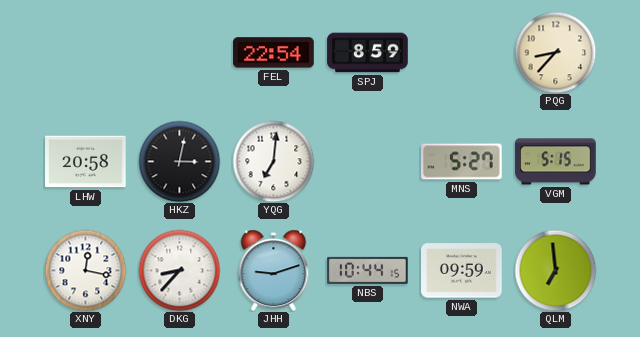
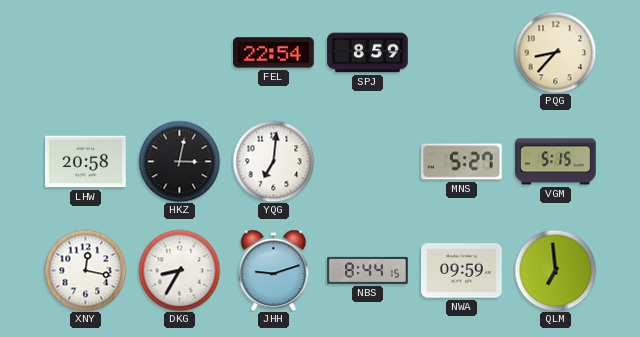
DKG: 8:37 -> 8:35
NBS: 10:44 -> 8:44
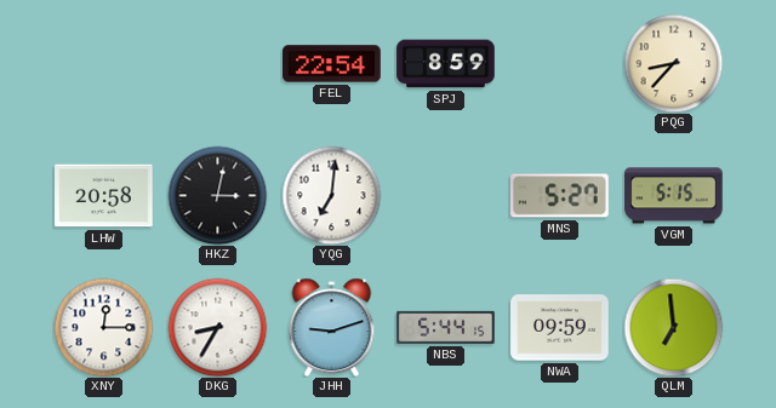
XNY: 12:17 -> 12:15
NBS: 8:44 -> 5:44
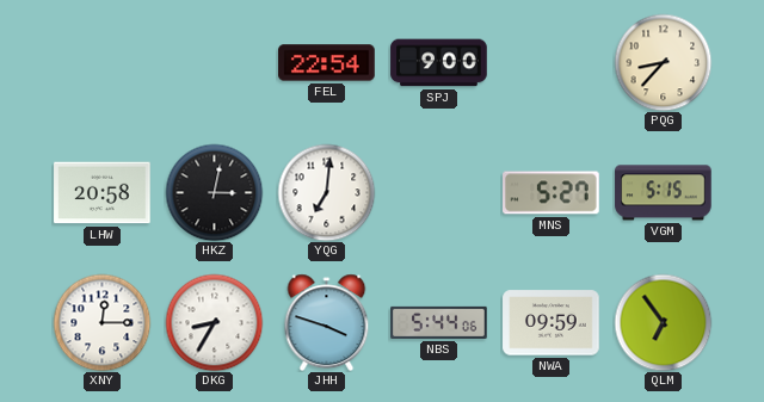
SPJ: 8:59 -> 9:00
JHH: 9:12 -> 3:48
NBS: 5:44:15 -> 5:44:06
QLM: 6:59 -> 6:54
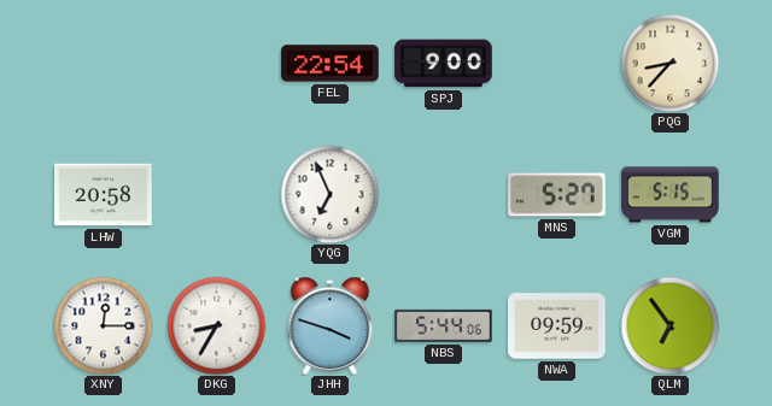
HKZ: 3:02 -> none
YQG: 7:01 -> 6:56
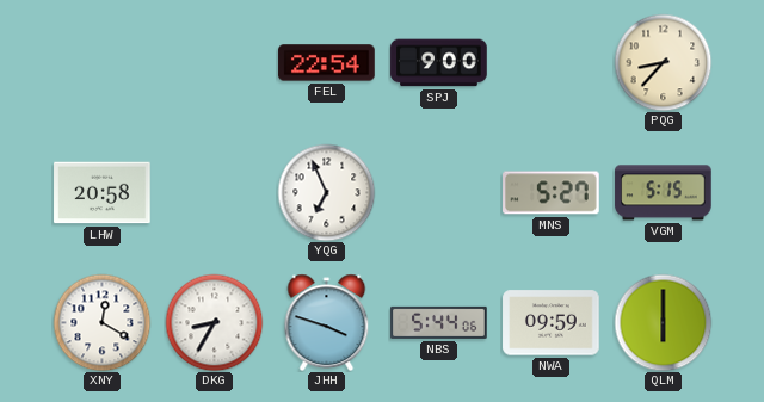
XNY: 12:15 -> 12:20
QLM: 6:54 -> 6:00
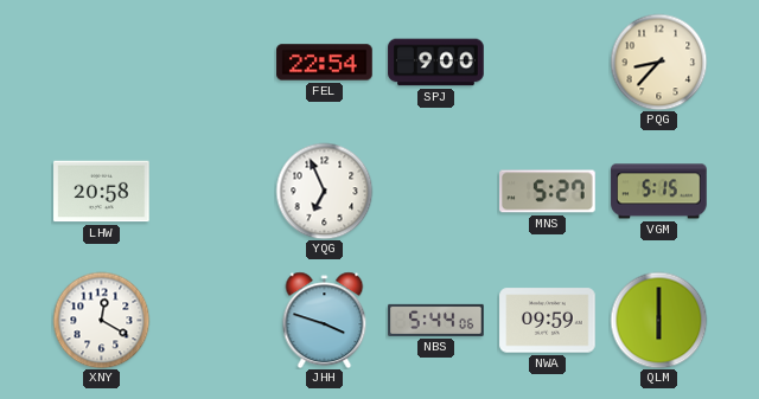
DKG: 8:35 -> none
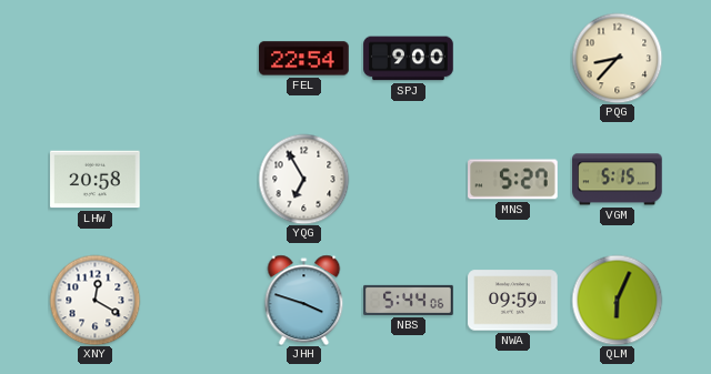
YQG: 6:56 -> 6:55
QLM: 6:00 -> 6:04
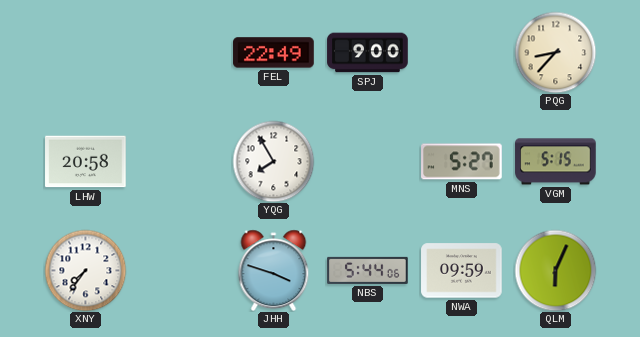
FEL: 22:54 -> 22:49
YQG: 6:55 -> 7:55
XNY: 12:20 -> 7:36
